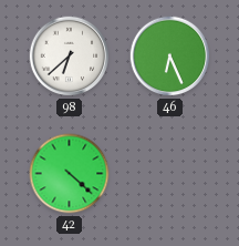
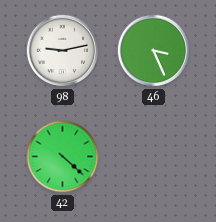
98: 6:38 -> 9:13
46: 6:26 -> 3:26
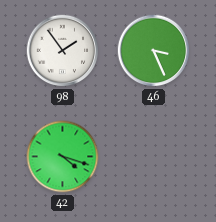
98: 9:13 -> 1:54
42: 4:22 -> 4:18
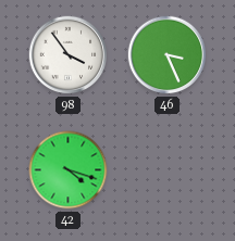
98: 1:54 -> 3:54
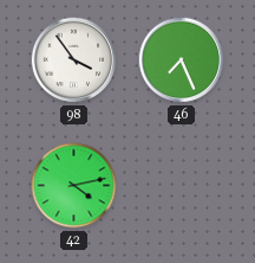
46: 3:26 -> 7:26
42: 4:18 -> 4:13
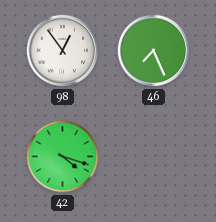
98: 3:54 -> 12:54
42: 4:13 -> 4:18
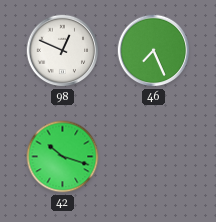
98: 12:54 -> 12:49
42: 4:18 -> 10:18
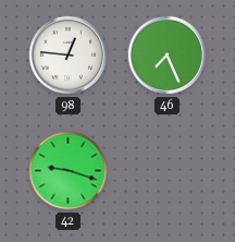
98: 12:49 -> 12:46
42: 10:18 -> 9:18
